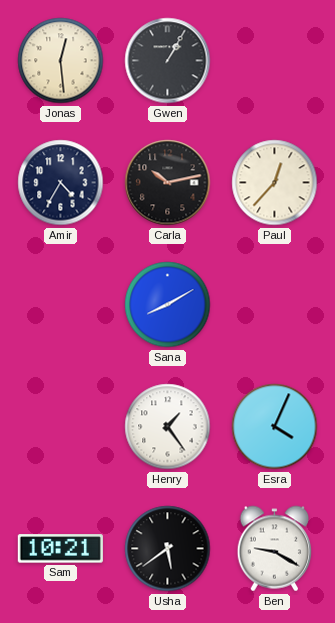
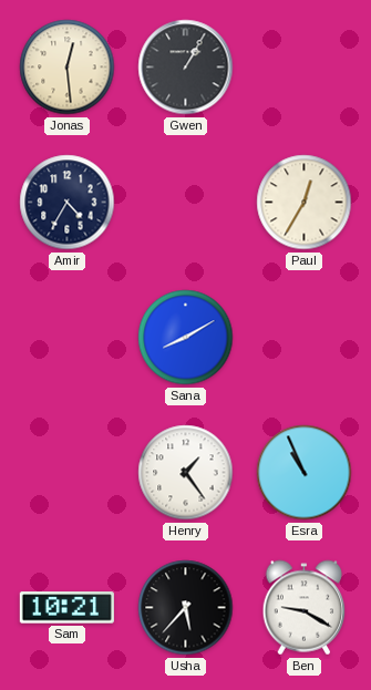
Carla: 10:13 -> none
Paul: 12:37 -> 12:35
Esra: 4:04 -> 10:56
Usha: 5:39 -> 5:37
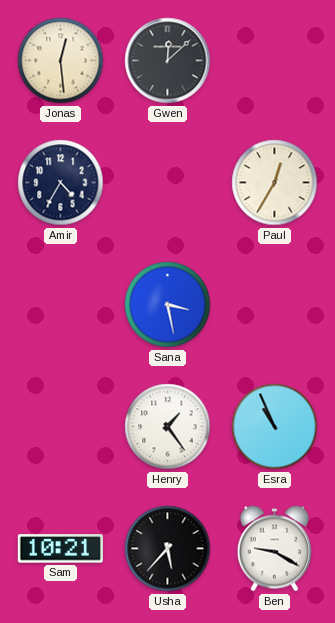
Gwen: 1:05 -> 12:08
Sana: 8:10 -> 3:28
